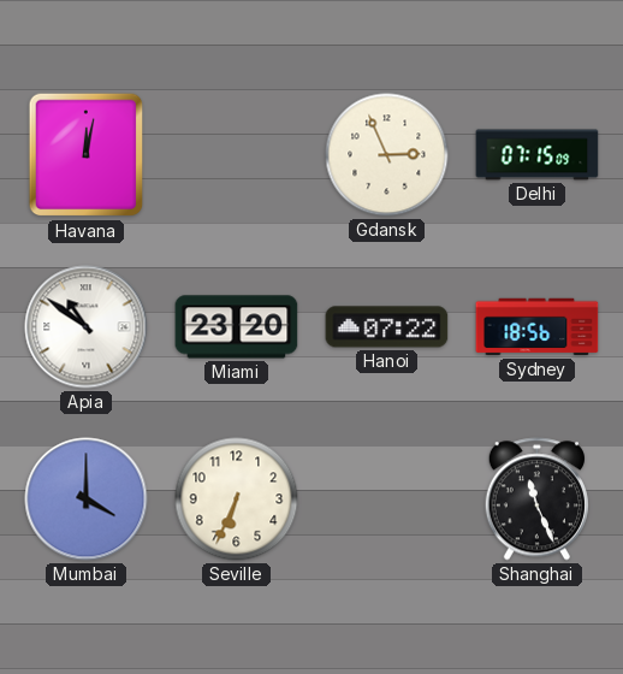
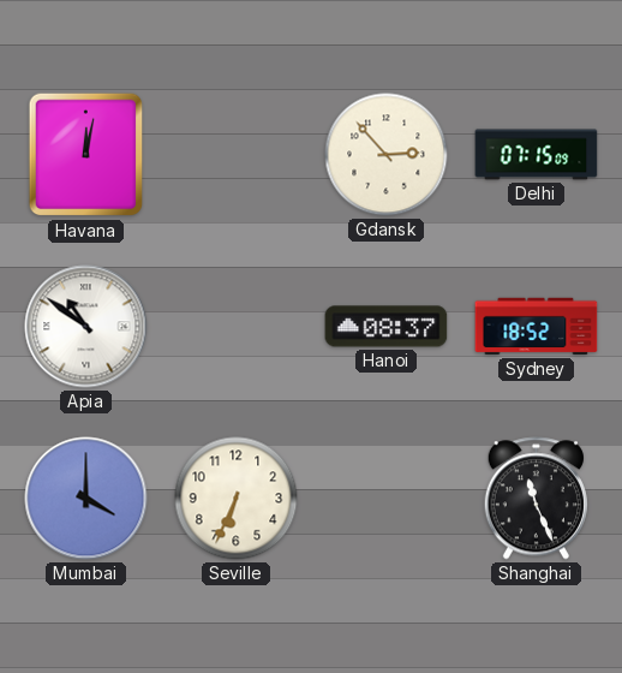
Gdansk: 2:56 -> 2:53
Miami: 23:20 -> none
Hanoi: 07:22 -> 08:37
Sydney: 18:56 -> 18:52
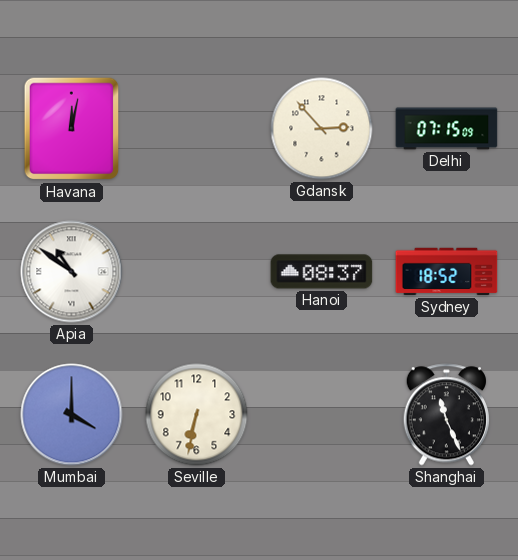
Seville: 6:34 -> 6:32
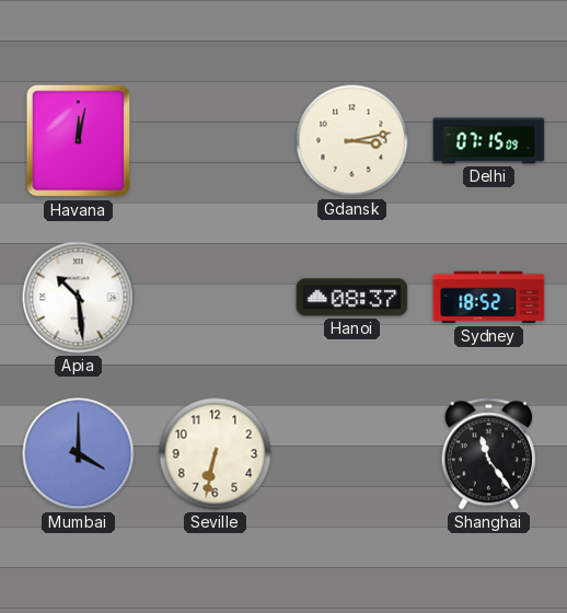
Gdansk: 2:53 -> 3:13
Apia: 10:51 -> 10:29
Shanghai: 11:26 -> 11:24
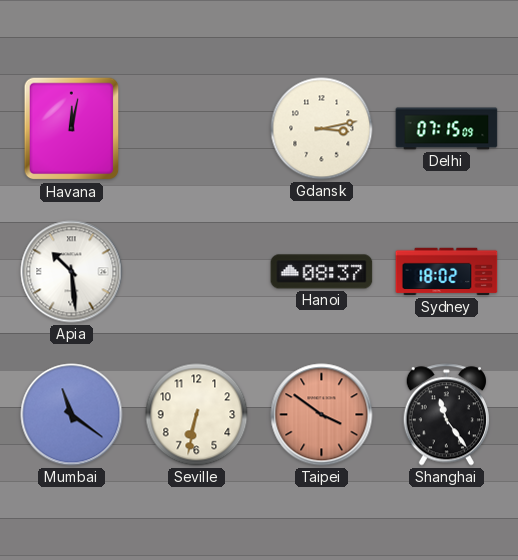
Sydney: 18:52 -> 18:02
Mumbai: 4:00 -> 11:21
Taipei: none -> 3:51
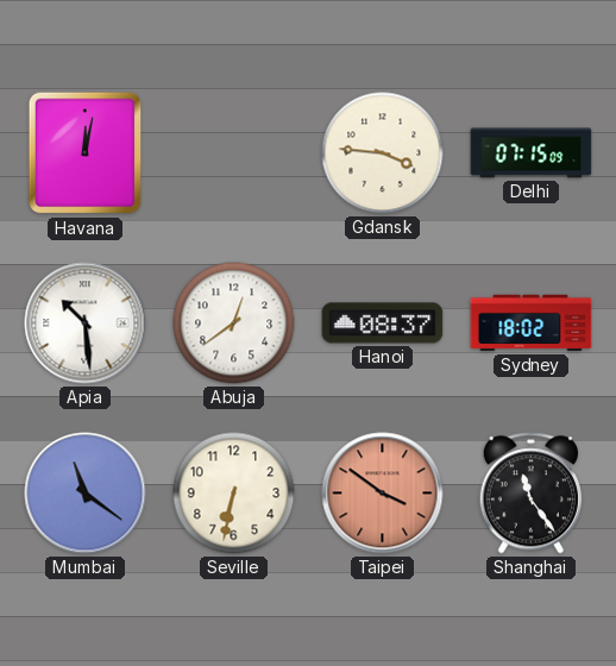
Gdansk: 3:13 -> 3:46
Abuja: none -> 12:39
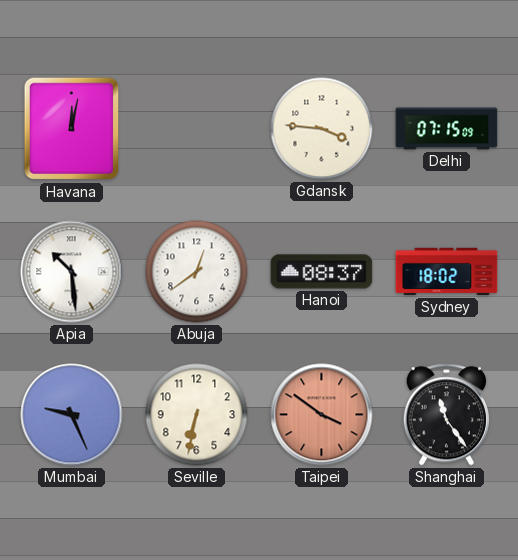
Mumbai: 11:21 -> 9:26
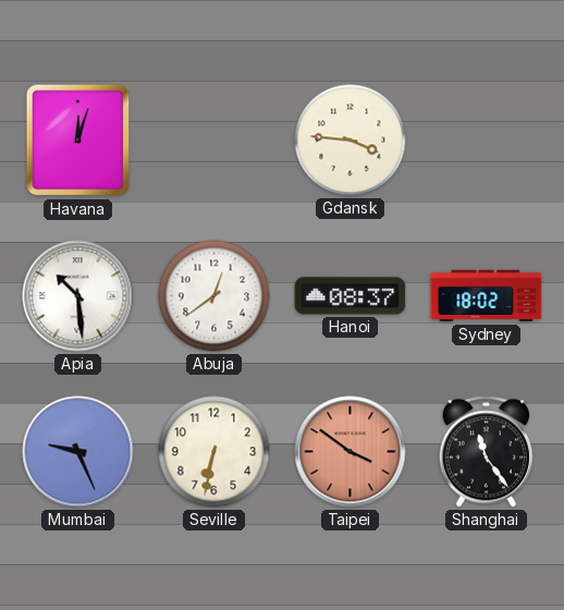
Havana: 12:02 -> 12:03
Delhi: 07:15 -> none
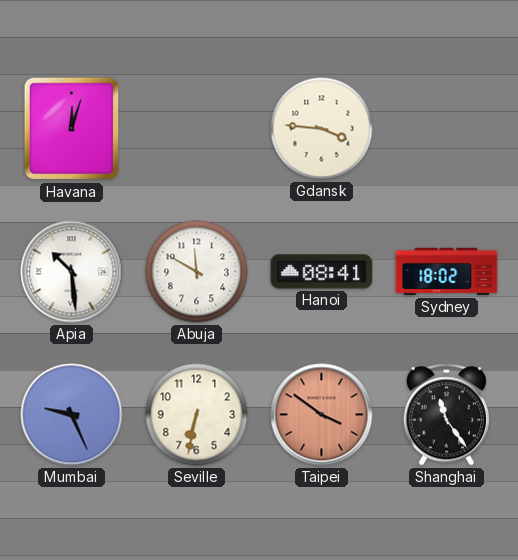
Abuja: 12:39 -> 11:50
Hanoi: 08:37 -> 08:41
